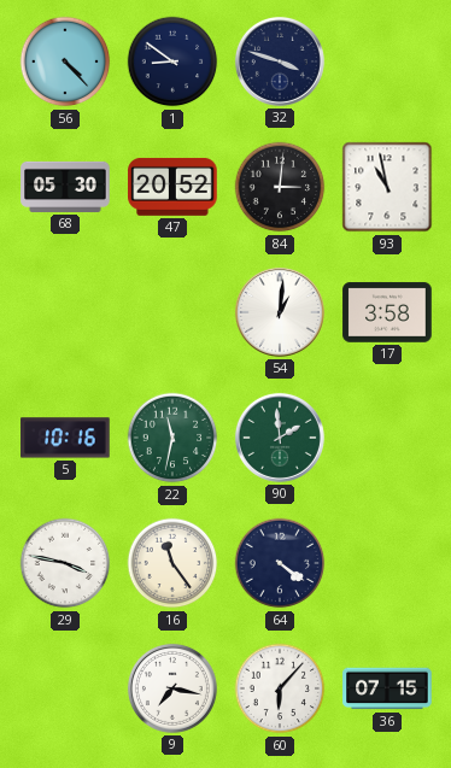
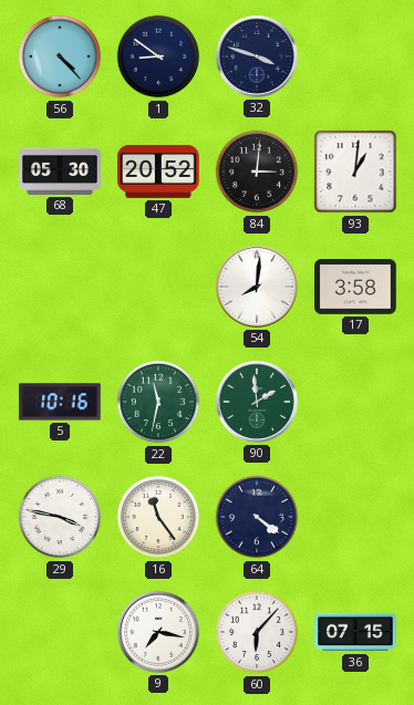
93: 10:58 -> 1:01
54: 1:01 -> 8:01
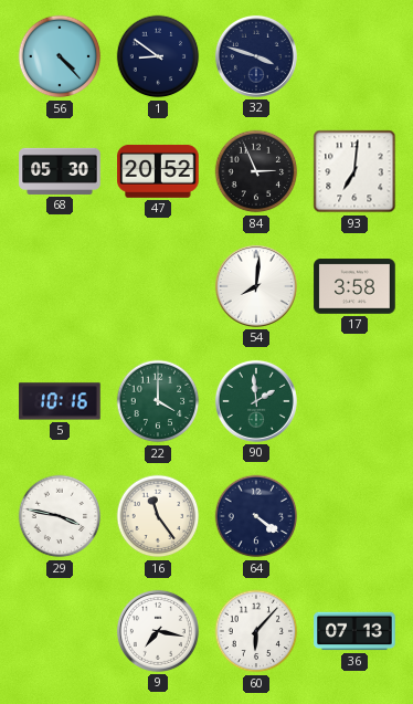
84: 3:01 -> 2:56
93: 1:01 -> 7:01
22: 11:32 -> 4:00
36: 07:15 -> 07:13
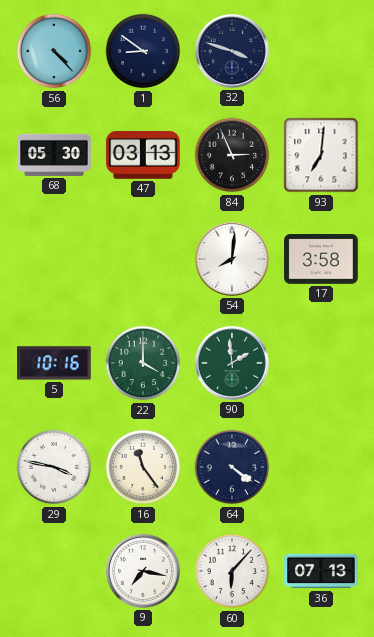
47: 20:52 -> 03:13
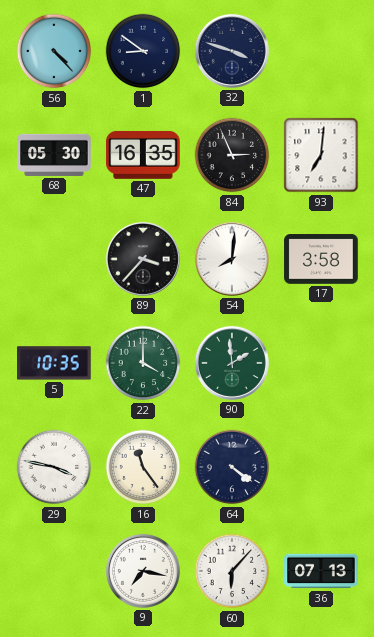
47: 03:13 -> 16:35
89: none -> 3:37
5: 10:16 -> 10:35
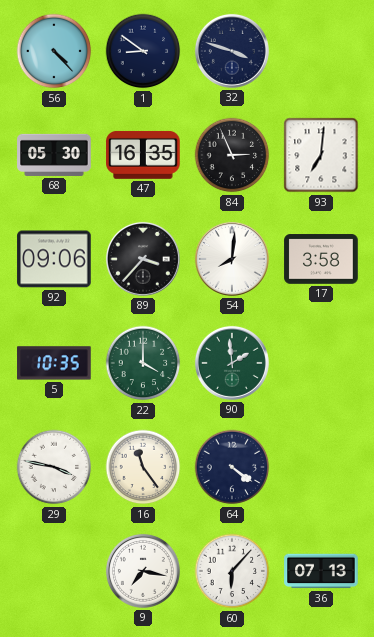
92: none -> 09:06
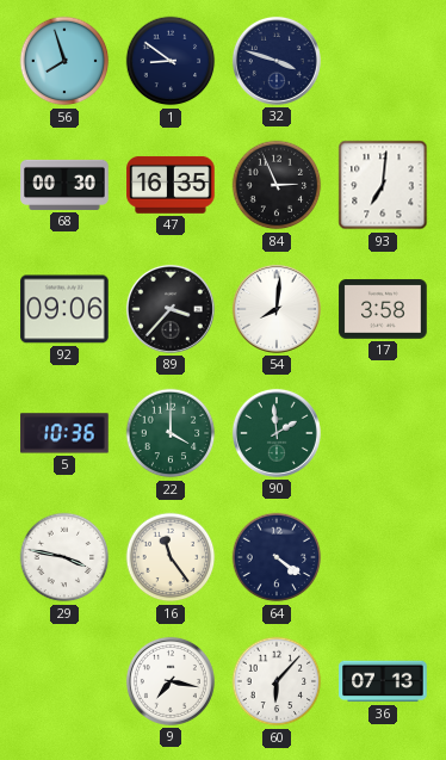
56: 4:23 -> 7:57
68: 05:30 -> 00:30
5: 10:35 -> 10:36
